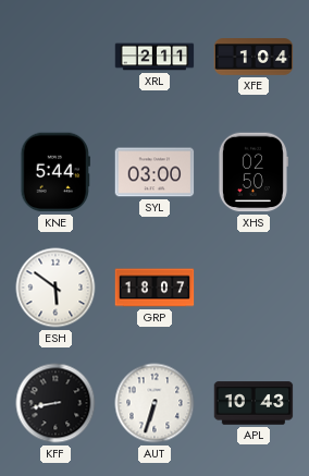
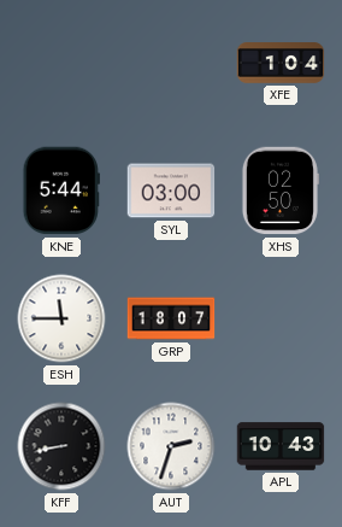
XRL: 2:11 -> none
ESH: 5:51 -> 11:45
AUT: 6:33 -> 2:33
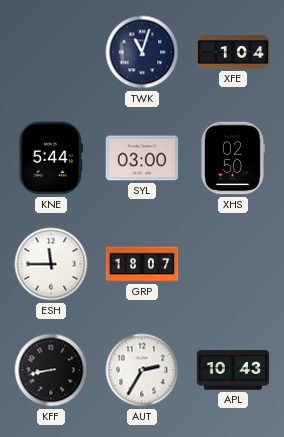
TWK: none -> 11:03
AUT: 2:33 -> 2:35
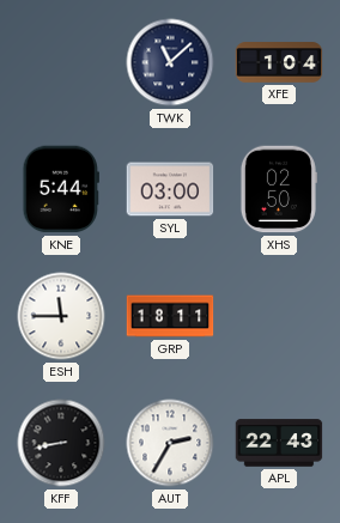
TWK: 11:03 -> 11:08
GRP: 18:07 -> 18:11
APL: 10:43 -> 22:43
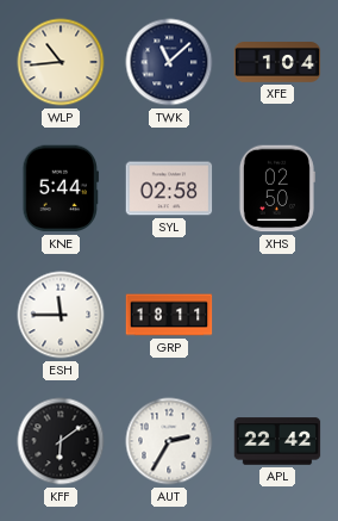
WLP: none -> 10:44
SYL: 03:00 -> 02:58
KFF: 8:43 -> 6:09
APL: 22:43 -> 22:42
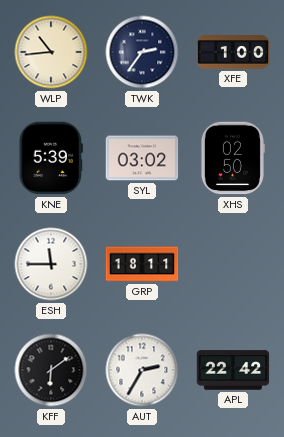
TWK: 11:08 -> 2:36
XFE: 1:04 -> 1:00
KNE: 5:44 -> 5:39
SYL: 02:58 -> 03:02
